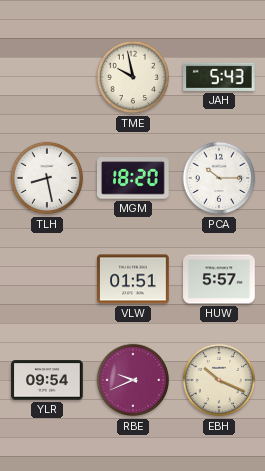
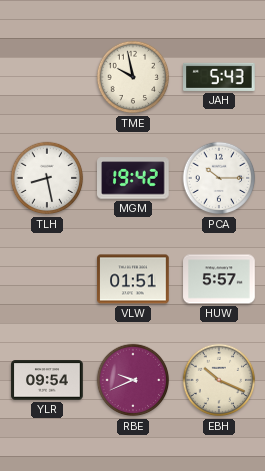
MGM: 18:20 -> 19:42
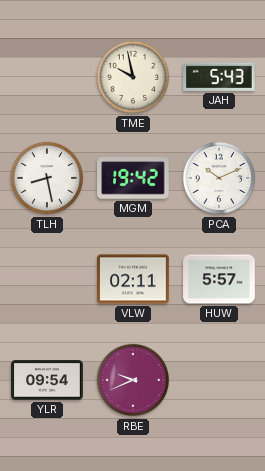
PCA: 10:15 -> 10:11
VLW: 01:51 -> 02:11
EBH: 10:19 -> none
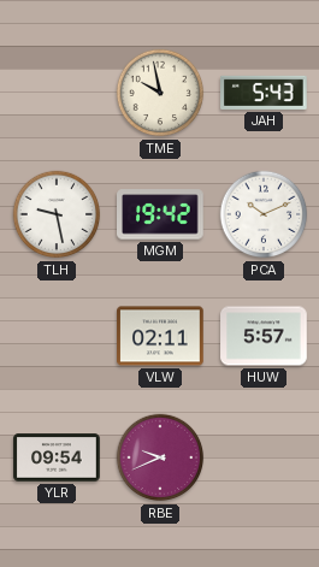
TLH: 8:28 -> 9:28
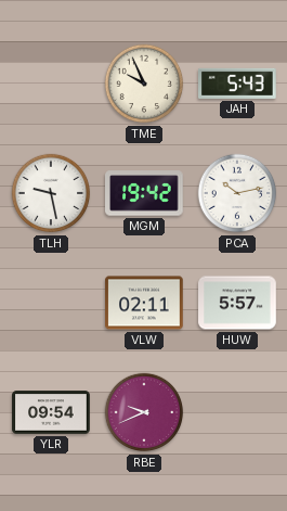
TME: 9:58 -> 9:56
PCA: 10:11 -> 10:13
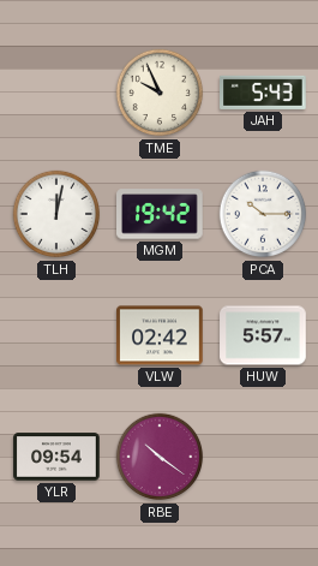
TLH: 9:28 -> 12:02
PCA: 10:13 -> 10:15
VLW: 02:11 -> 02:42
RBE: 9:41 -> 10:21
